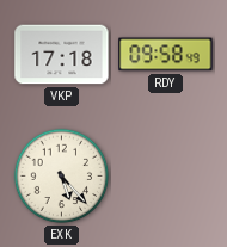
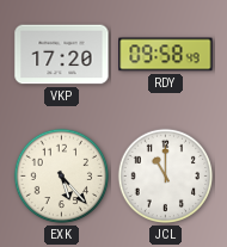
VKP: 17:18 -> 17:20
JCL: none -> 11:00
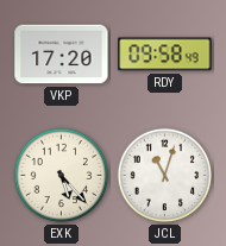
JCL: 11:00 -> 11:03
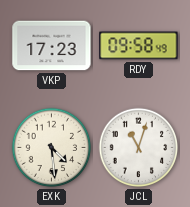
VKP: 17:20 -> 17:23
EXK: 5:23 -> 4:29
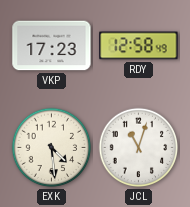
RDY: 09:58 -> 12:58
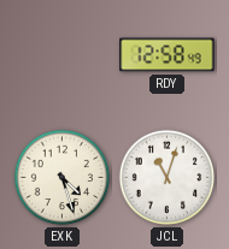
VKP: 17:23 -> none
EXK: 4:29 -> 4:27
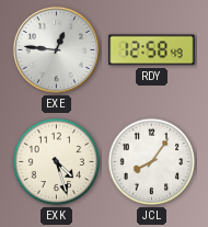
EXE: none -> 12:46
JCL: 11:03 -> 8:06
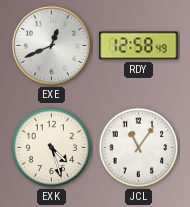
EXE: 12:46 -> 12:41
JCL: 8:06 -> 11:06
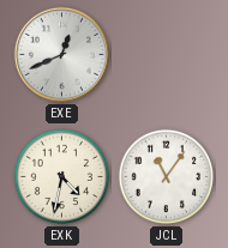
RDY: 12:58 -> none
EXK: 4:27 -> 4:32
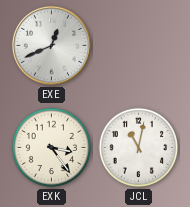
EXK: 4:32 -> 3:24
JCL: 11:06 -> 11:02
